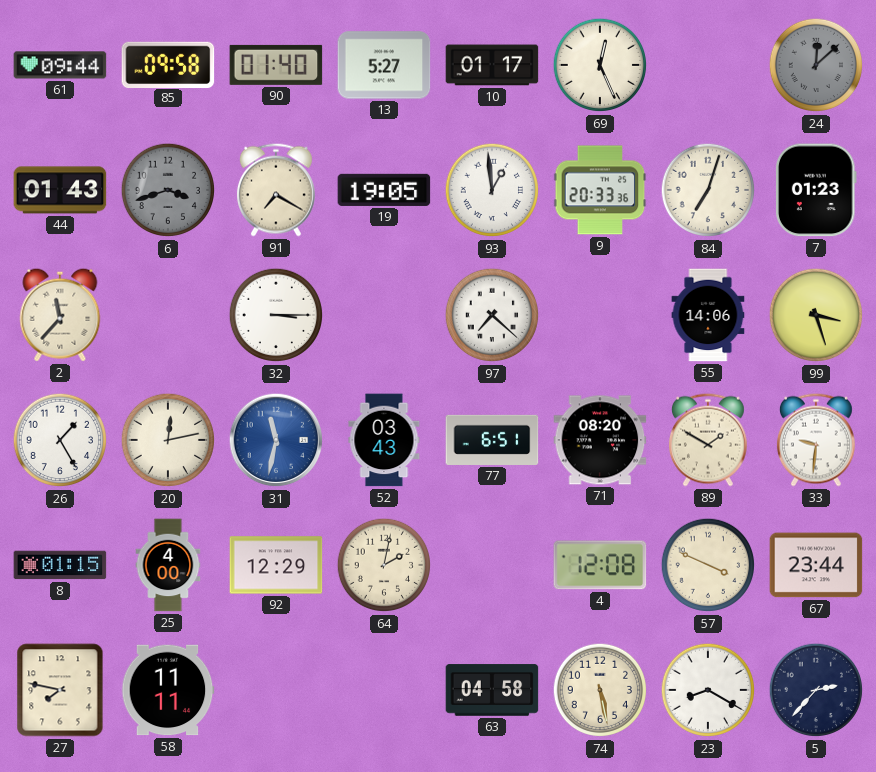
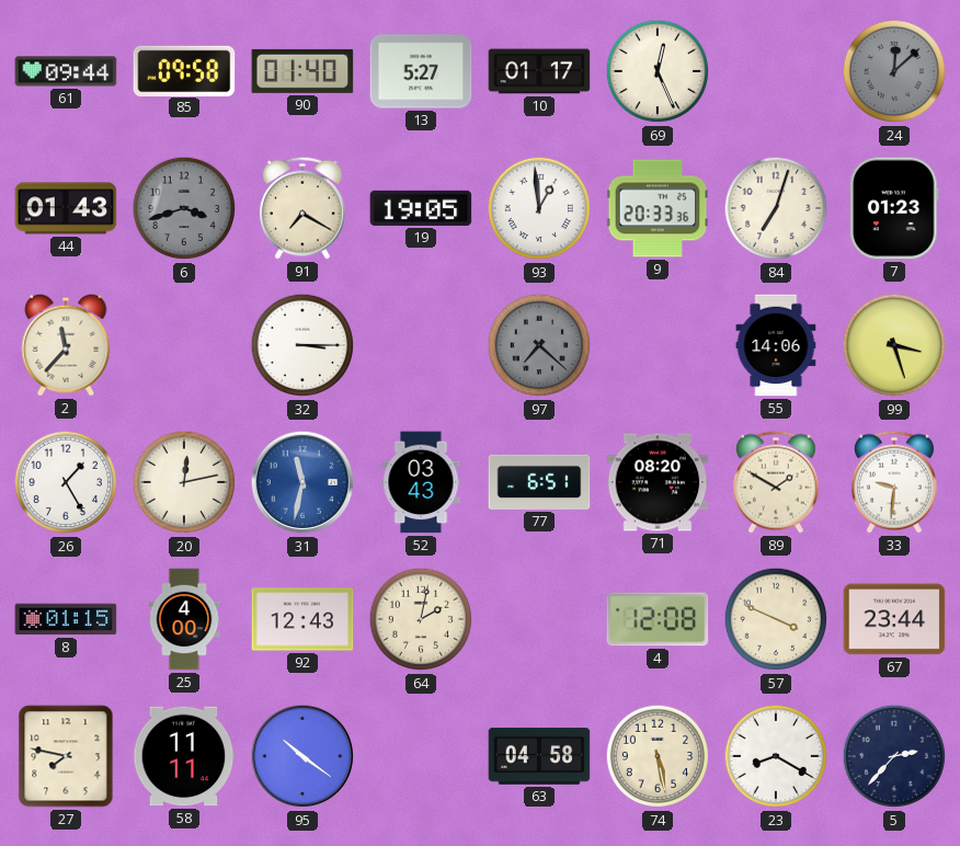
97 dial: white -> grey
92: 12:29 -> 12:43
95: none -> 10:21
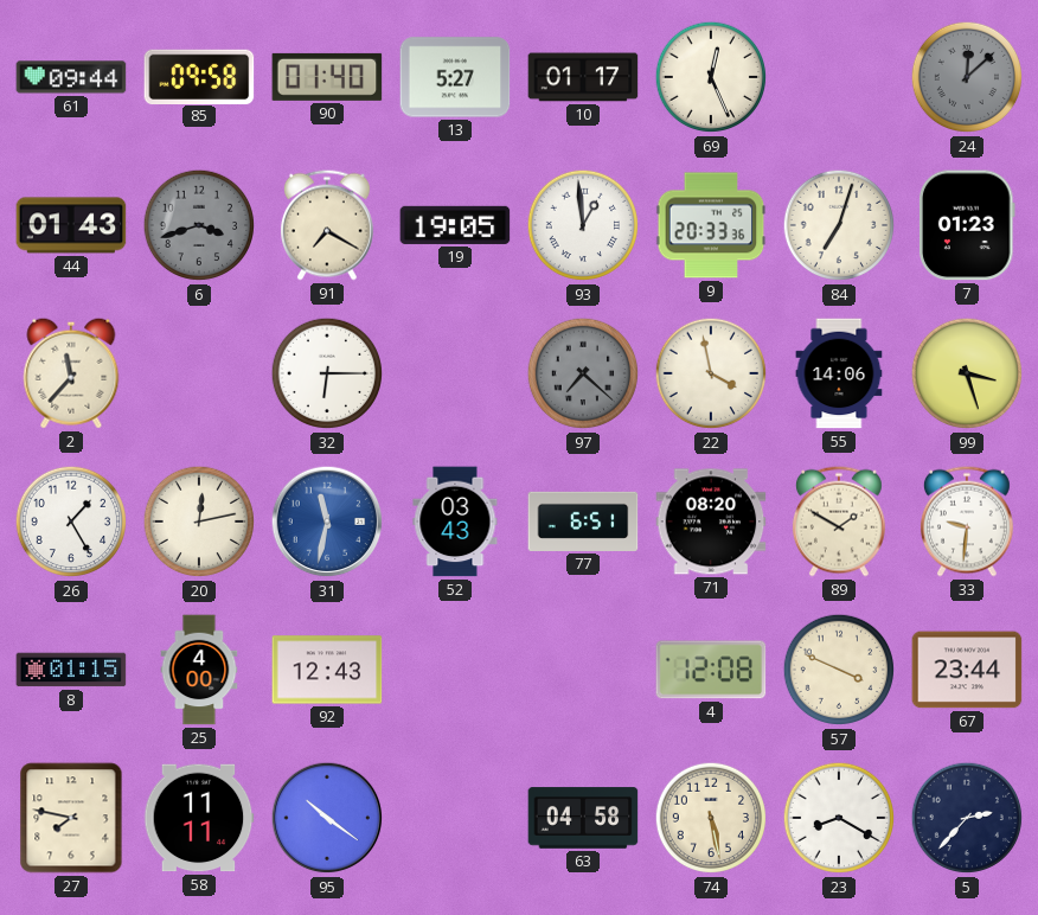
32: 3:15 -> 6:15
22: none -> 3:58
64: 2:02 -> none
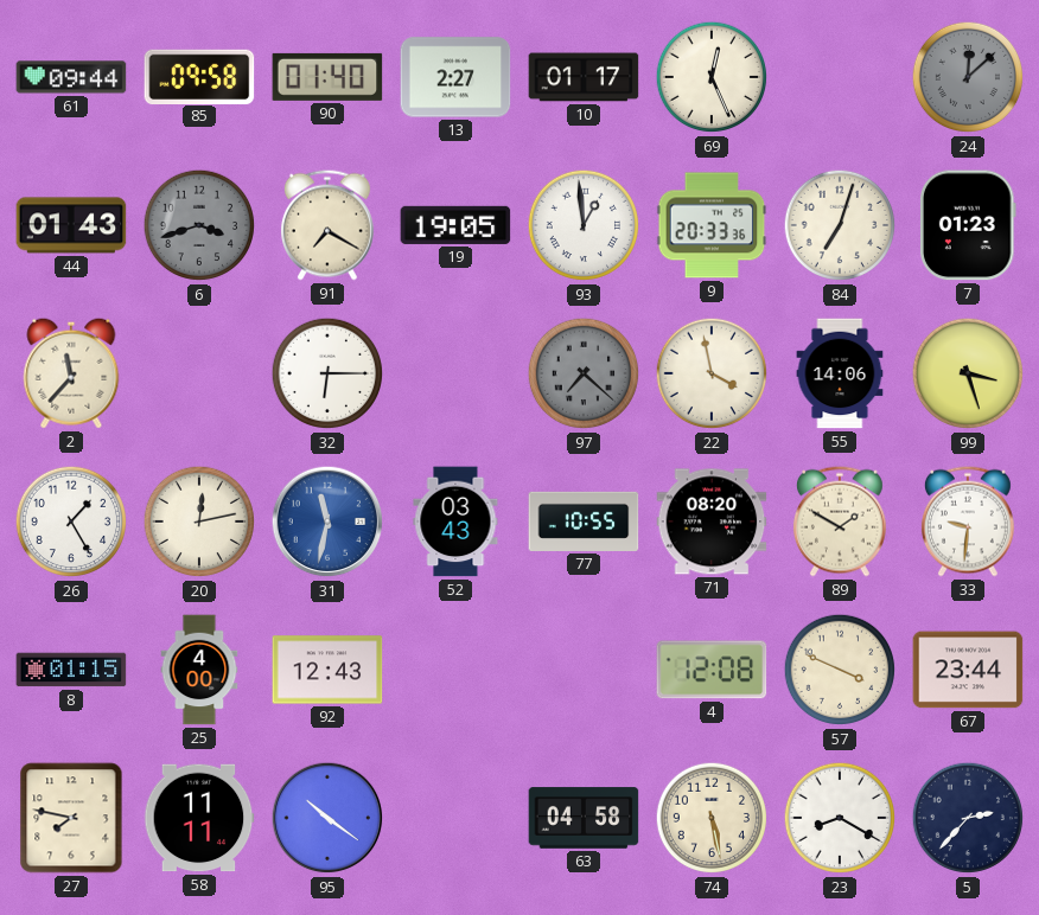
13: 5:27 -> 2:27
77: 6:51 -> 10:55
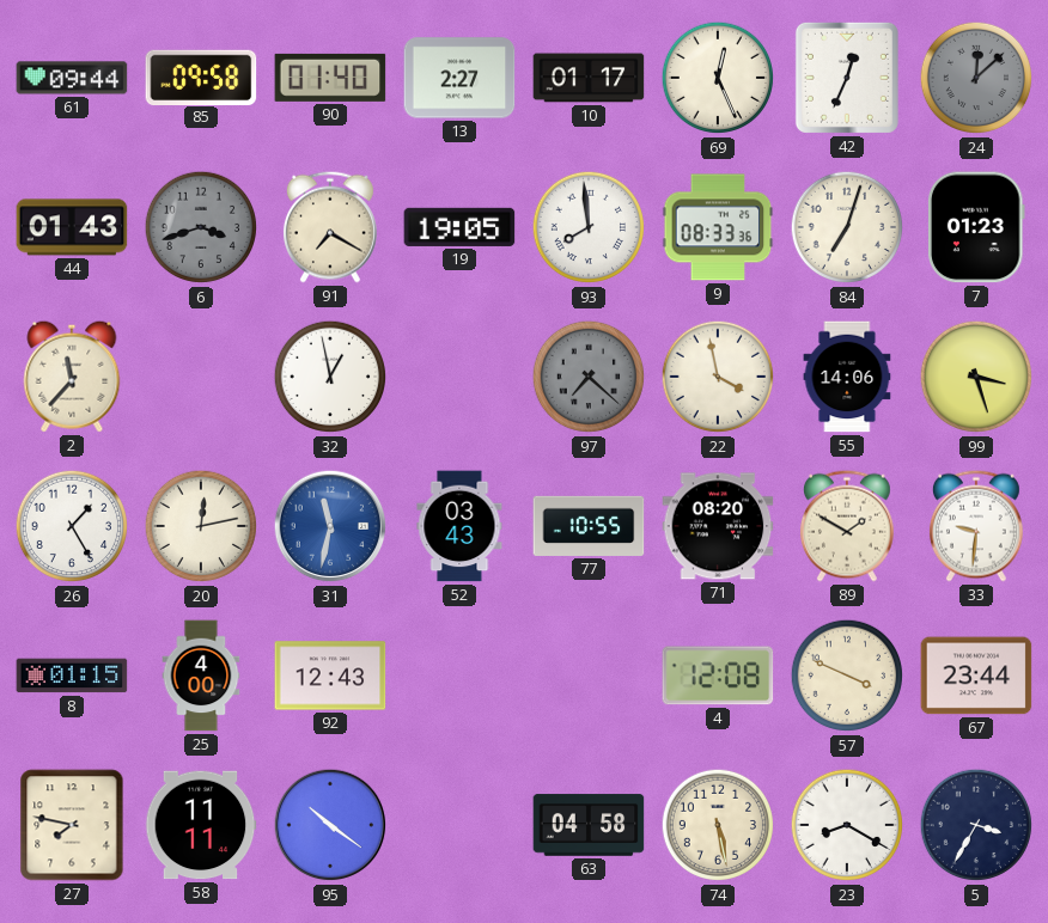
42: none -> 12:34
93: 12:59 -> 7:59
9: 20:33 -> 08:33
32: 6:15 -> 12:58
5: 2:37 -> 3:35
